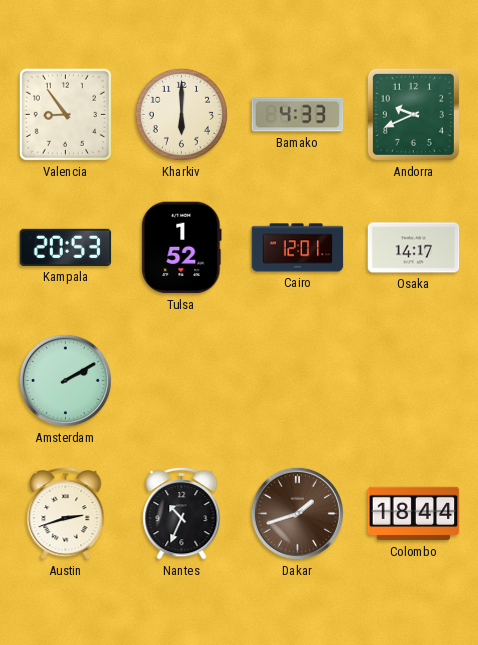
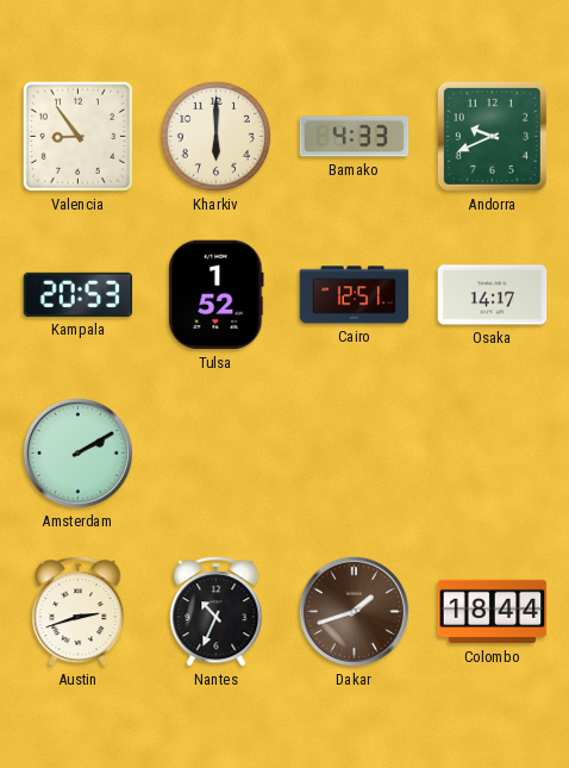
Cairo: 12:01 -> 12:51
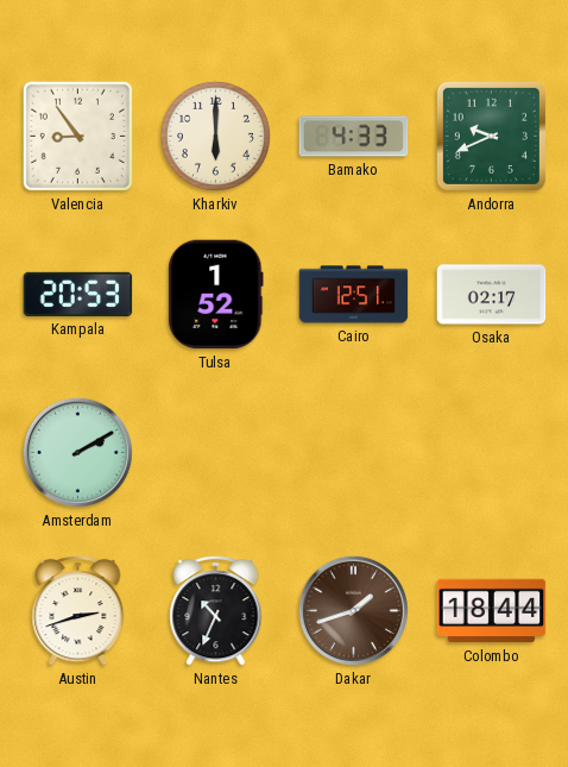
Osaka: 14:17 -> 02:17
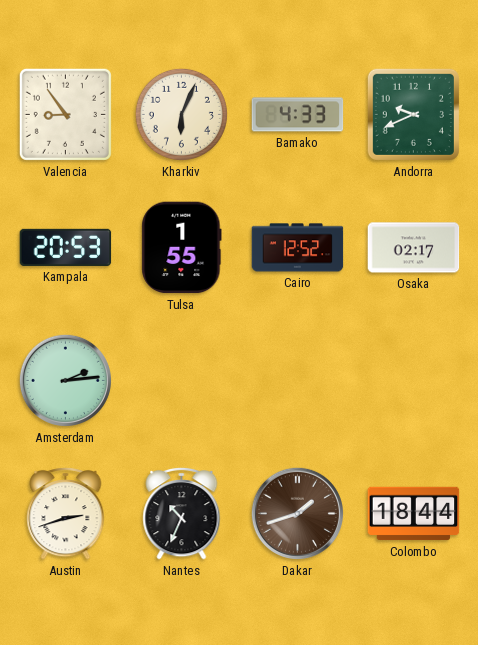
Kharkiv: 6:00 -> 6:04
Tulsa: 1:52 -> 1:55
Cairo: 12:51 -> 12:52
Amsterdam: 2:10 -> 2:14
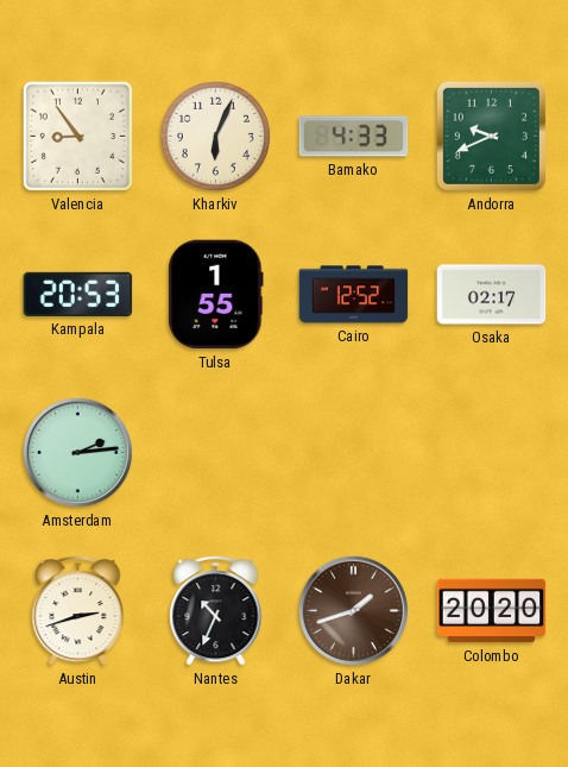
Colombo: 18:44 -> 20:20
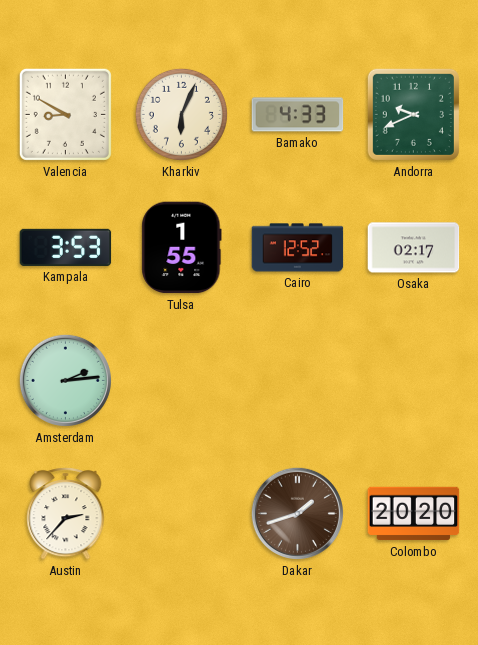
Valencia: 8:54 -> 8:50
Kampala: 20:53 -> 3:53
Austin: 2:42 -> 2:37
Nantes: 10:34 -> none
